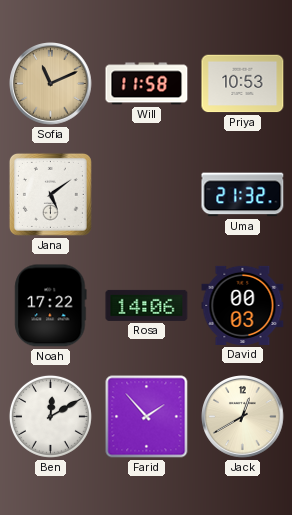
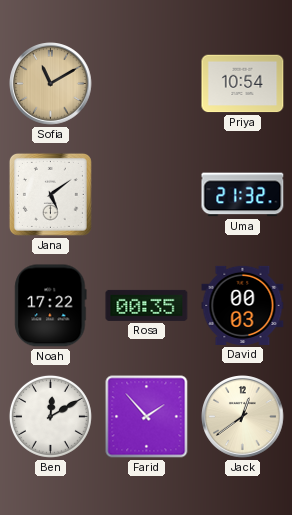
Sofia: 11:11 -> 11:10
Will: 11:58 -> none
Priya: 10:53 -> 10:54
Rosa: 14:06 -> 00:35
Jack: 12:40 -> 12:39
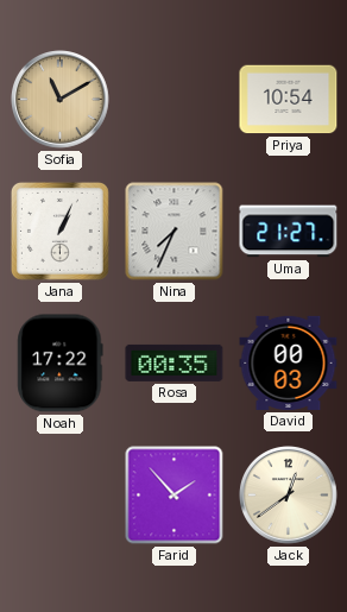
Jana: 5:09 -> 1:04
Nina: none -> 7:34
Uma: 21:32 -> 21:27
Ben: 12:10 -> none
